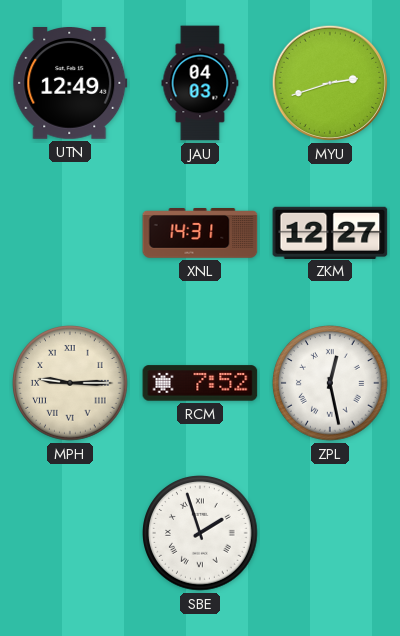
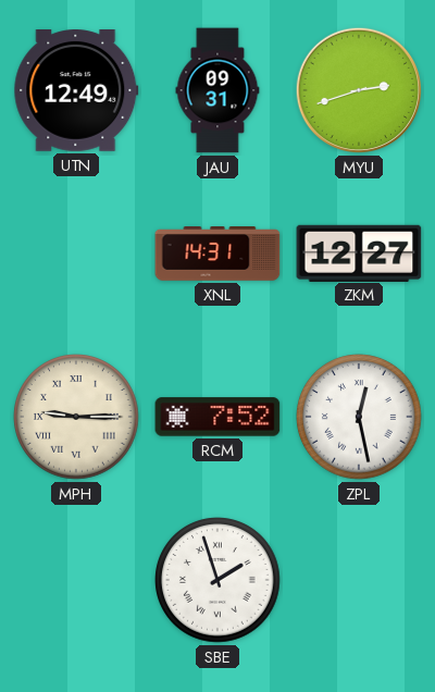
JAU: 04:03 -> 09:31
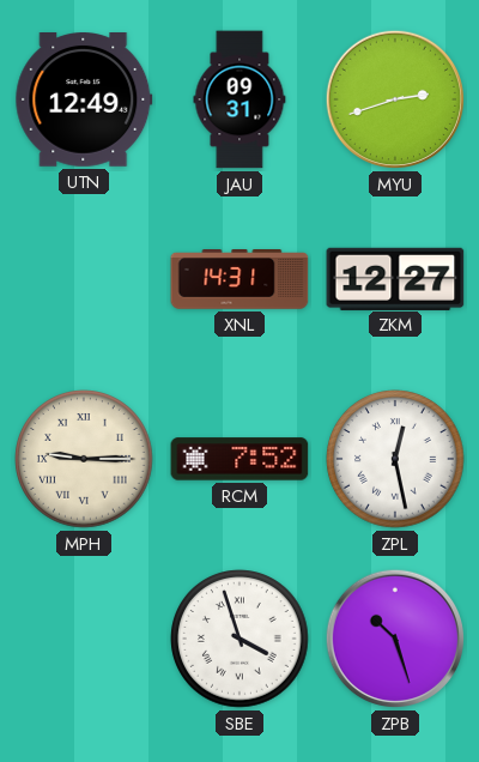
SBE: 1:57 -> 3:57
ZPB: none -> 10:27
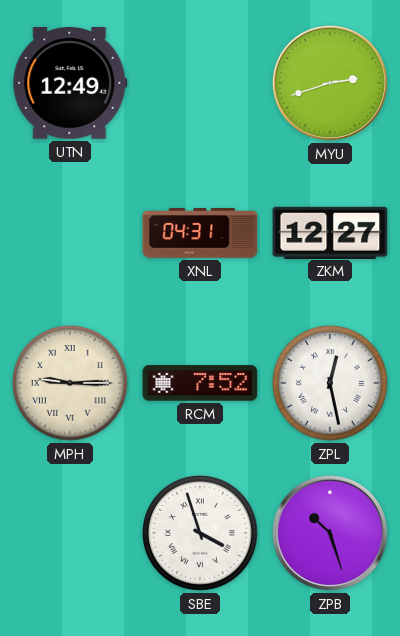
JAU: 09:31 -> none
XNL: 14:31 -> 04:31
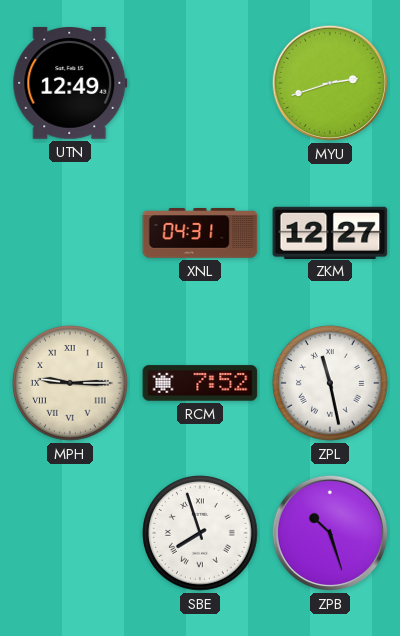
ZPL: 12:28 -> 11:28
SBE: 3:57 -> 7:57
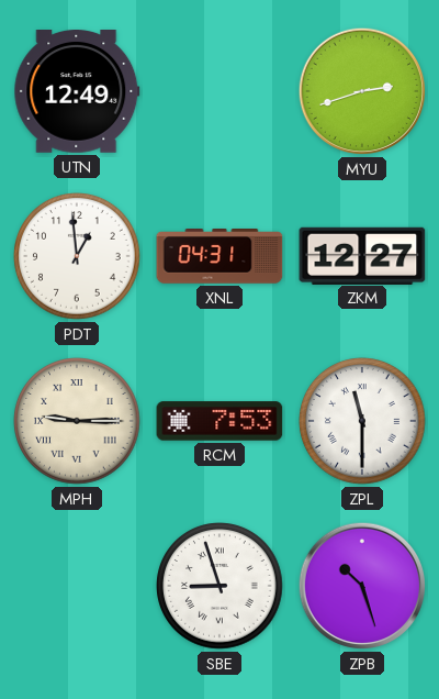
PDT: none -> 12:59
RCM: 7:52 -> 7:53
ZPL: 11:28 -> 11:30
SBE: 7:57 -> 8:57
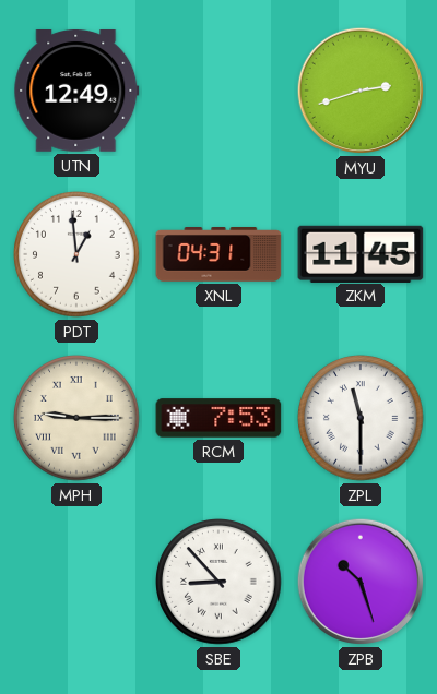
ZKM: 12:27 -> 11:45
SBE: 8:57 -> 8:53
